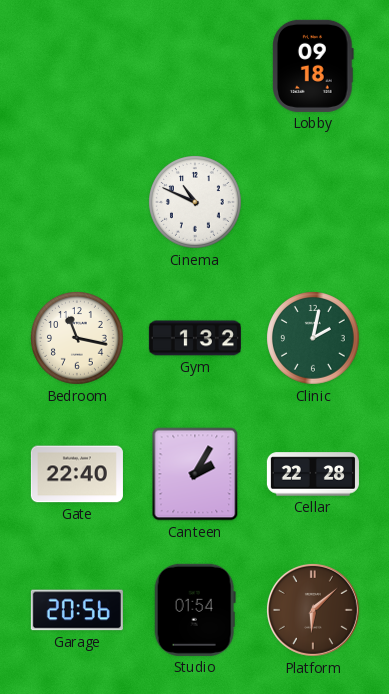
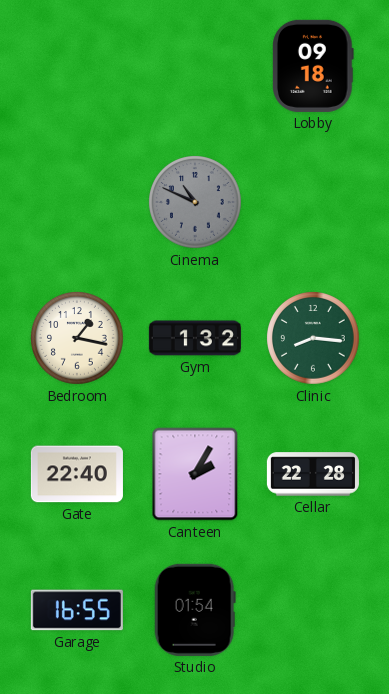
Cinema dial: white -> grey
Bedroom: 11:17 -> 1:17
Clinic: 2:02 -> 8:16
Garage: 20:56 -> 16:55
Platform: 6:08 -> none
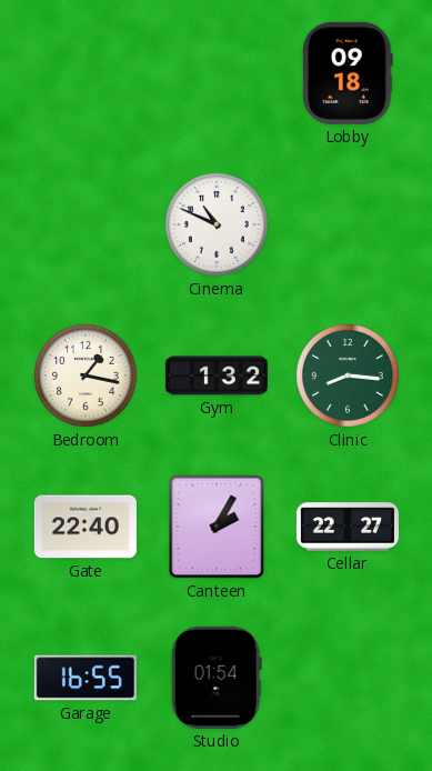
Cinema dial: grey -> white
Cellar: 22:28 -> 22:27
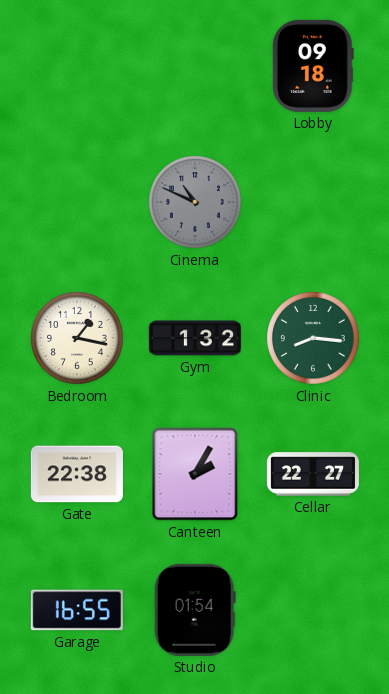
Cinema dial: white -> grey
Gate: 22:40 -> 22:38
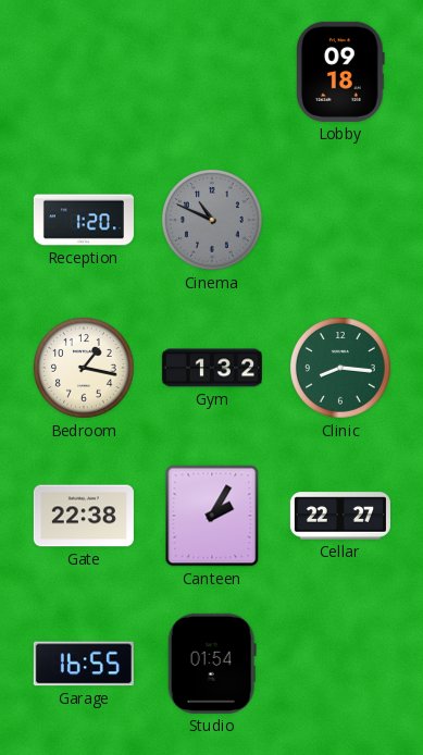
Reception: none -> 1:20
